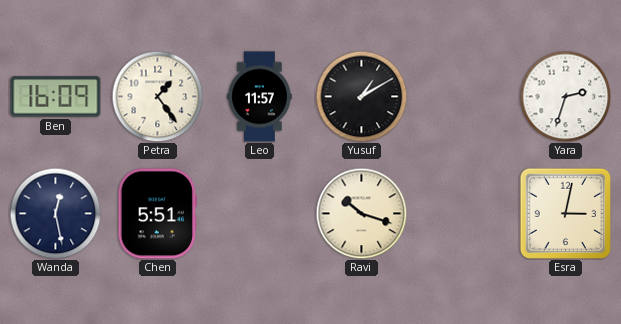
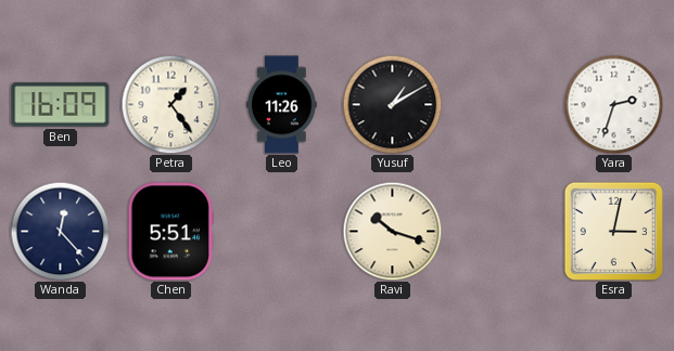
Leo: 11:57 -> 11:26
Wanda: 12:28 -> 12:23
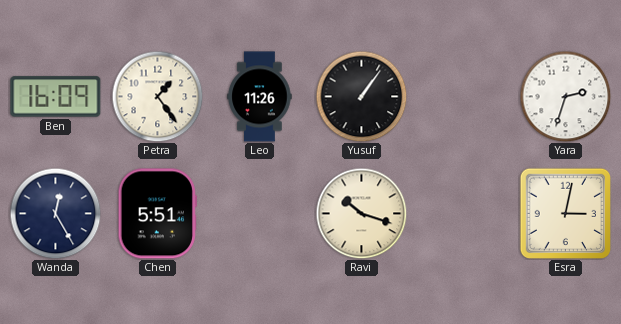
Yusuf: 1:10 -> 1:06
Wanda: 12:23 -> 12:25
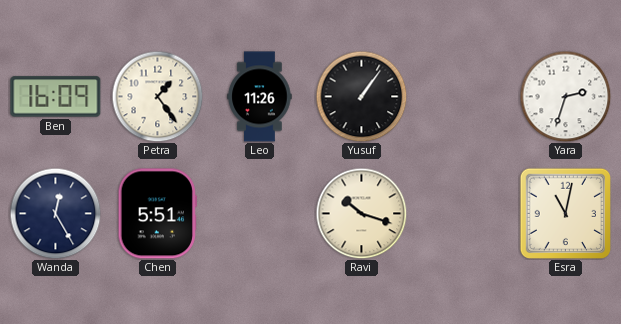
Esra: 3:02 -> 11:02
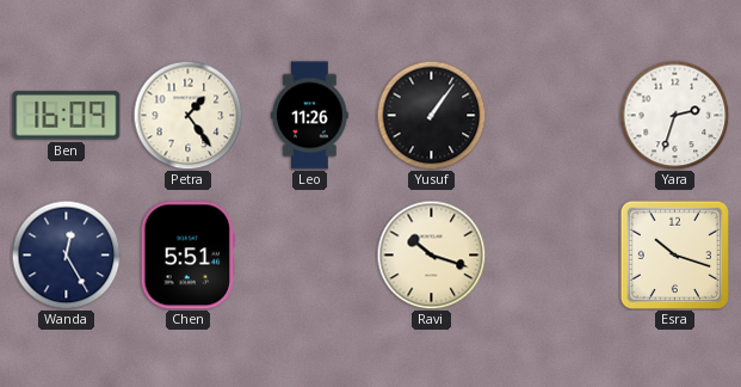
Esra: 11:02 -> 10:18
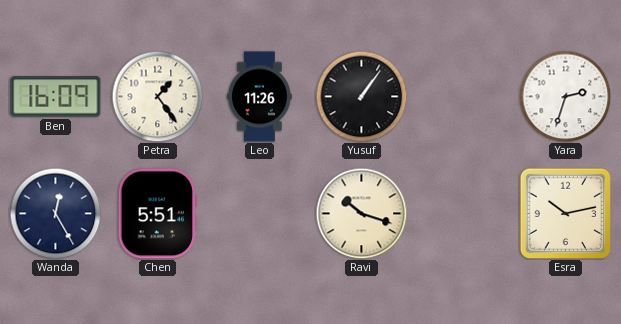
Esra: 10:18 -> 10:13
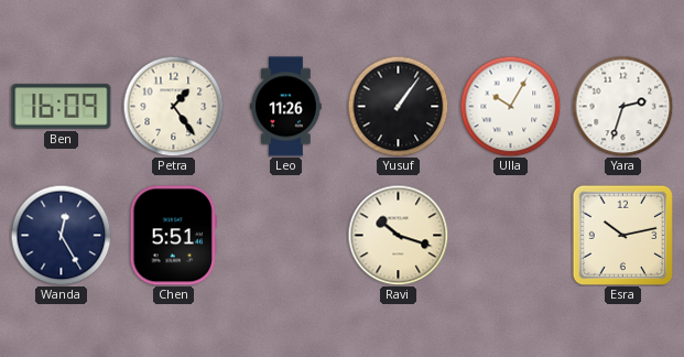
Ulla: none -> 10:05
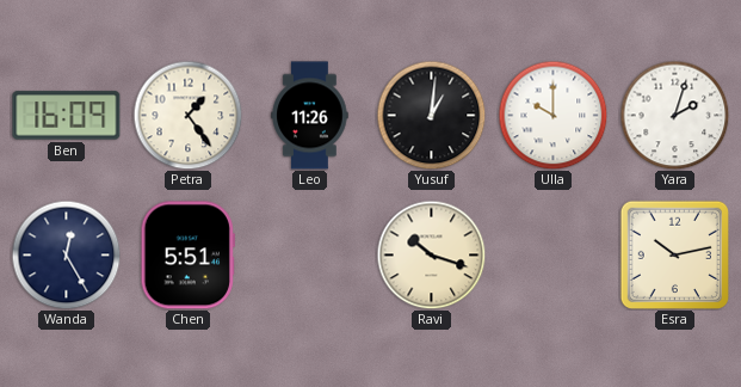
Yusuf: 1:06 -> 1:01
Ulla: 10:05 -> 10:00
Yara: 2:33 -> 2:03
